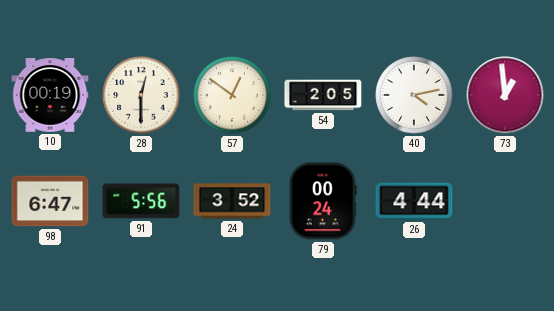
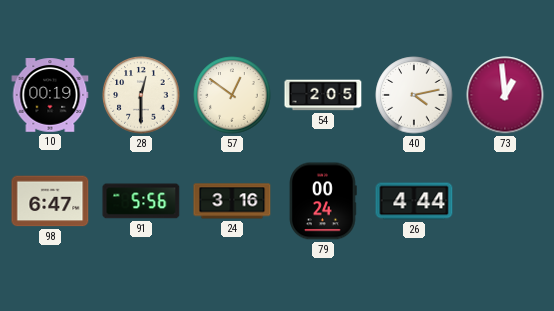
24: 3:52 -> 3:16
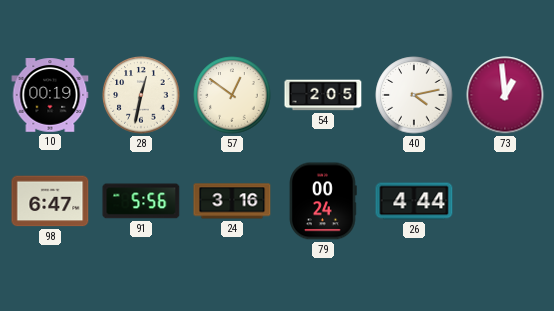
28: 12:30 -> 12:32
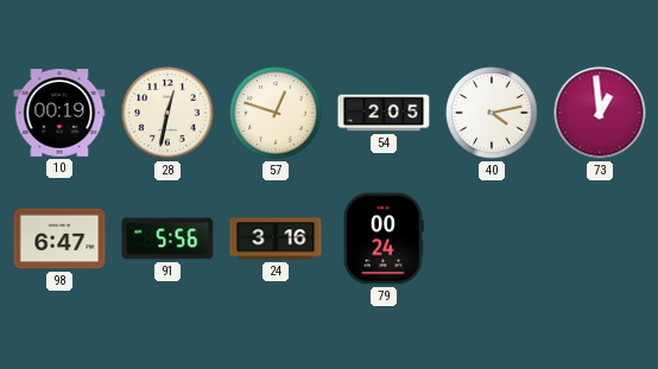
57: 12:51 -> 12:48
26: 4:44 -> none
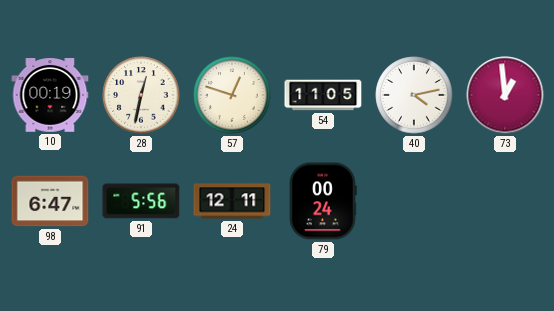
54: 2:05 -> 11:05
24: 3:16 -> 12:11
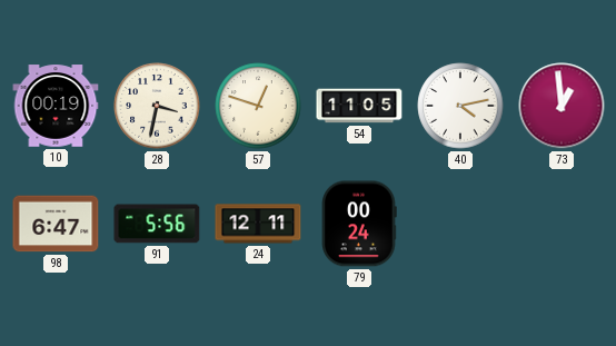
28: 12:32 -> 3:32
